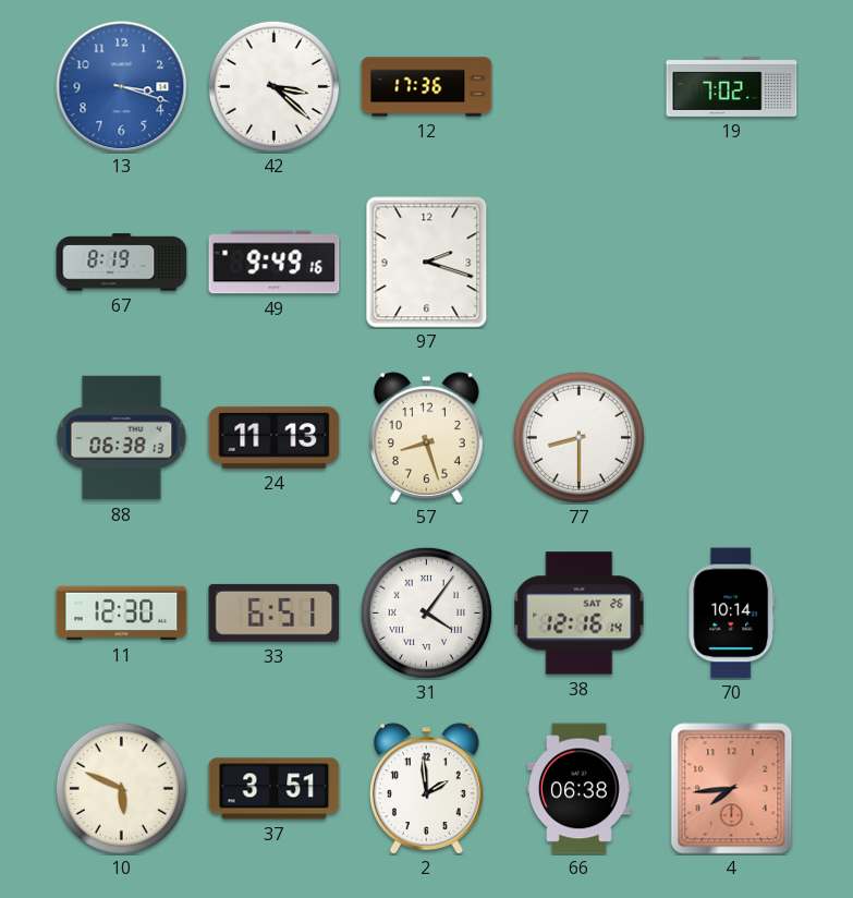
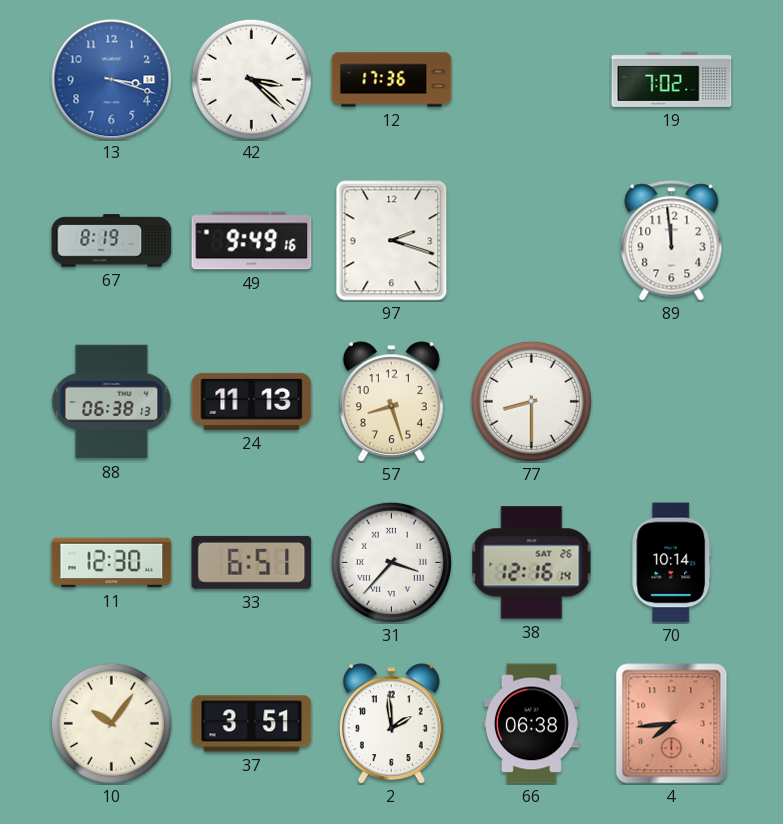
89: none -> 11:59
31: 4:06 -> 3:37
10: 5:49 -> 10:06
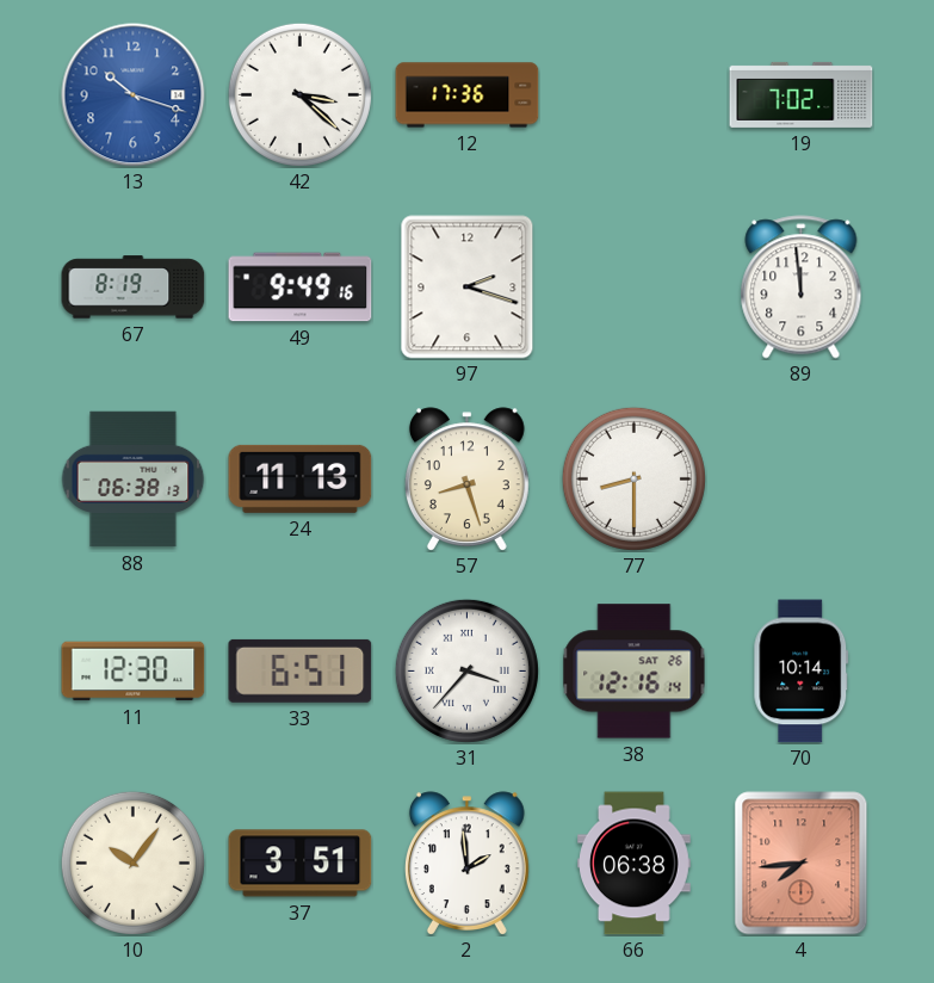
13: 3:18 -> 10:18
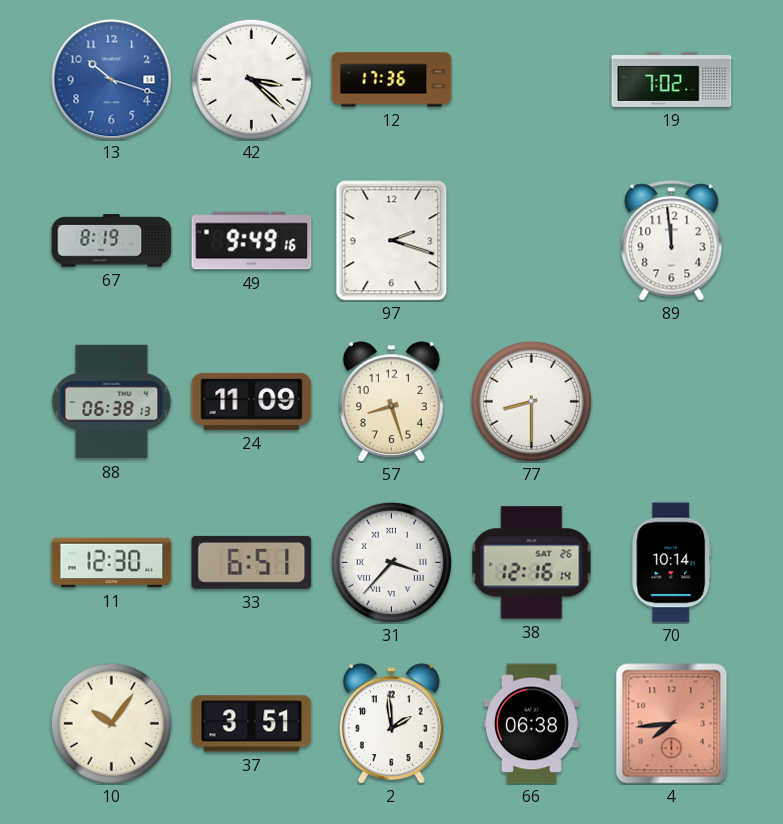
24: 11:13 -> 11:09
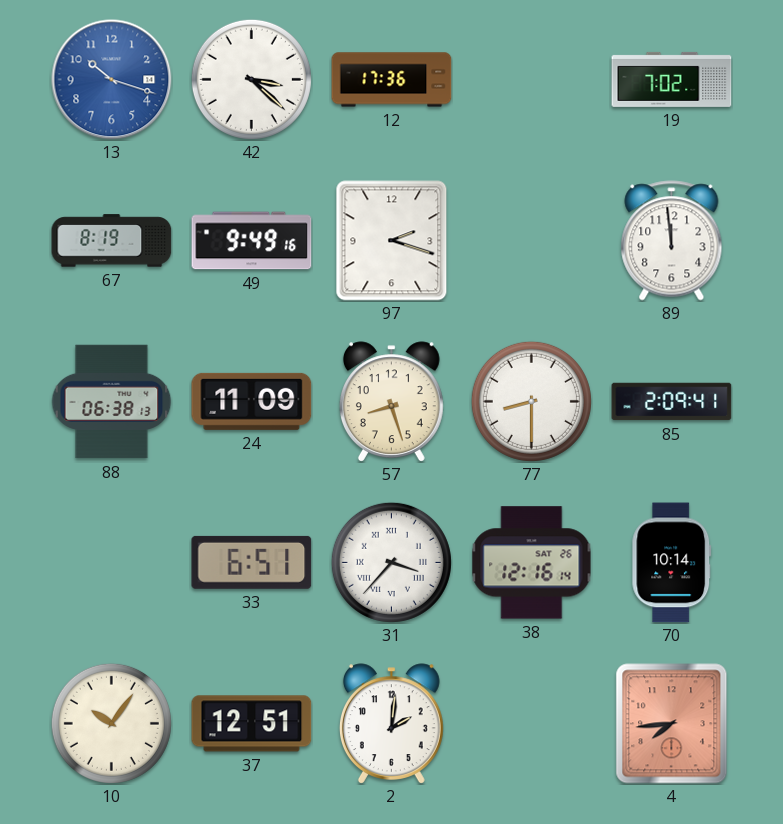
85: none -> 2:09
11: 12:30 -> none
37: 3:51 -> 12:51
2: 1:59 -> 2:01
66: 06:38 -> none
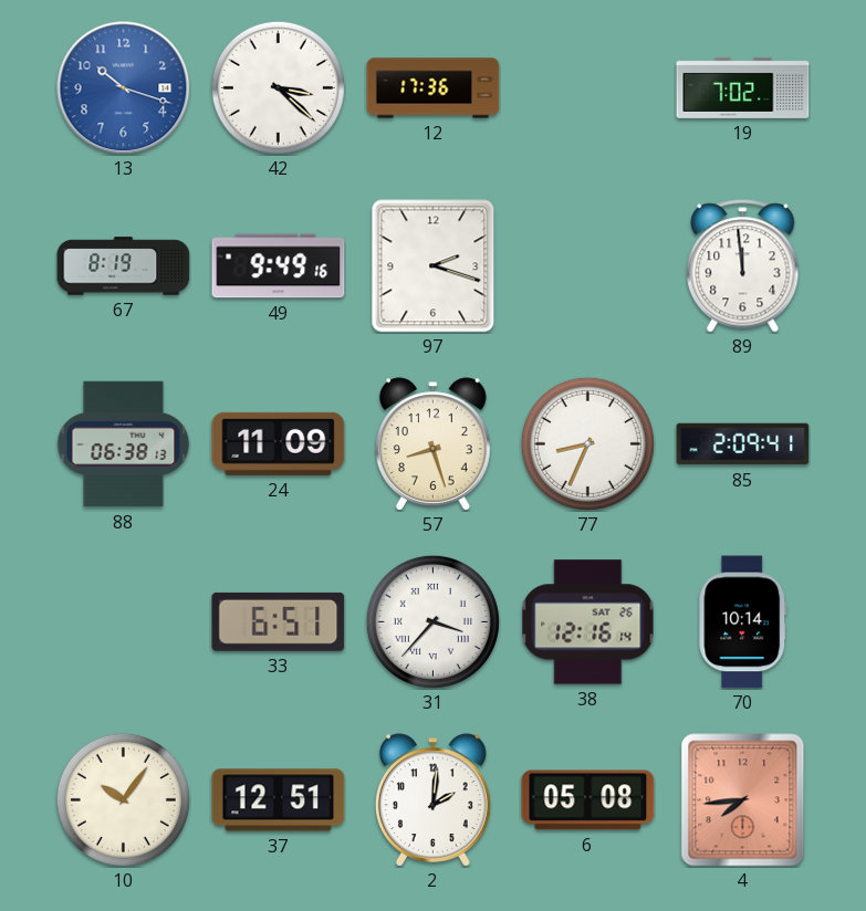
77: 8:30 -> 8:34
6: none -> 05:08
